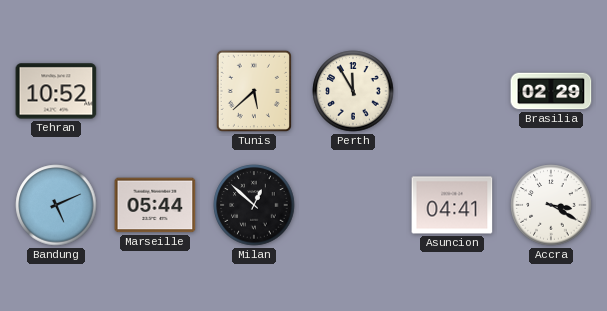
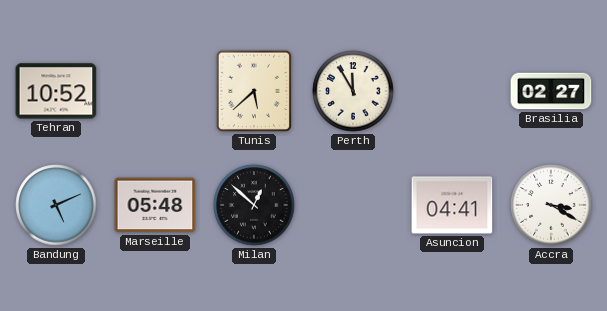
Brasilia: 02:29 -> 02:27
Marseille: 05:44 -> 05:48
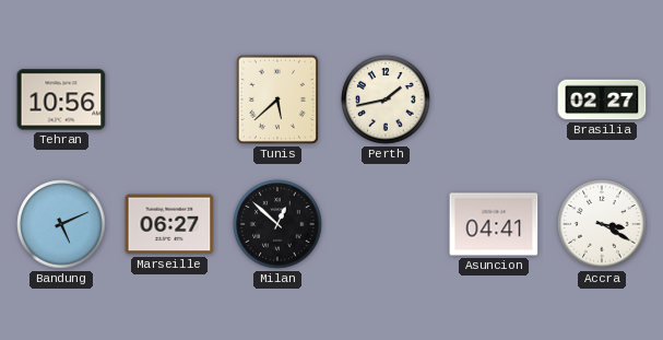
Tehran: 10:52 -> 10:56
Perth: 11:55 -> 1:43
Marseille: 05:48 -> 06:27
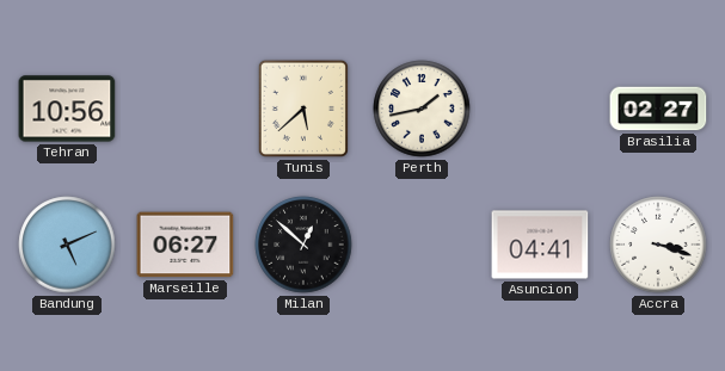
Accra: 3:20 -> 3:18
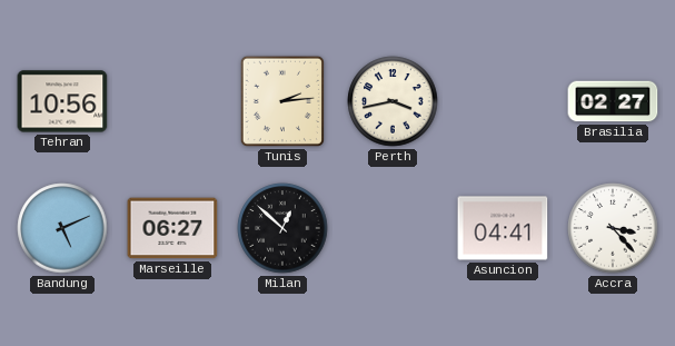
Tunis: 5:38 -> 2:14
Perth: 1:43 -> 3:43
Accra: 3:18 -> 3:23
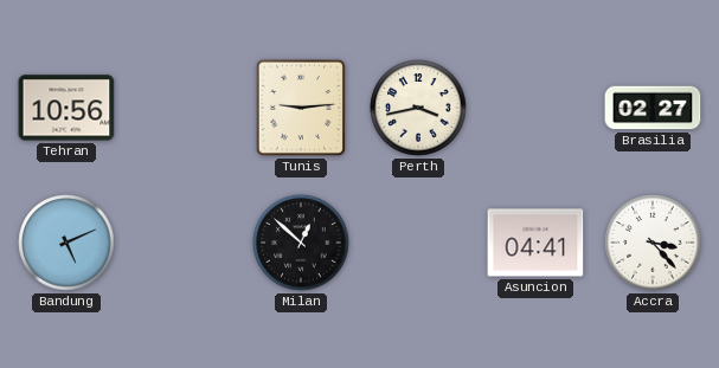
Tunis: 2:14 -> 9:14
Marseille: 06:27 -> none
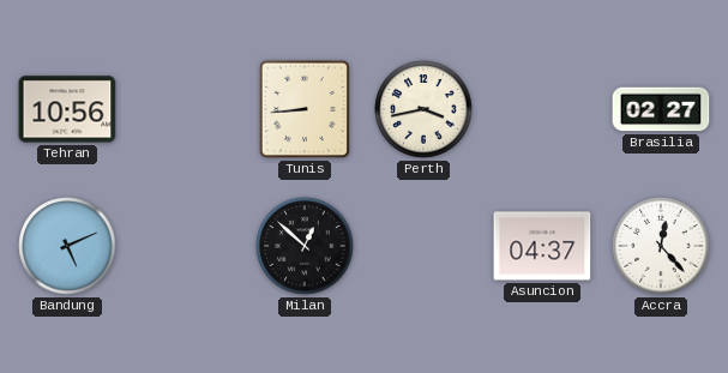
Tunis: 9:14 -> 8:44
Asuncion: 04:41 -> 04:37
Accra: 3:23 -> 12:23
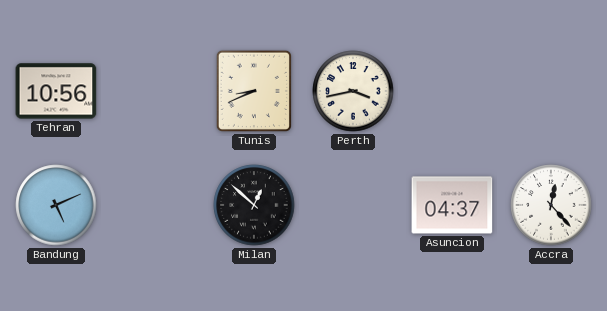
Tunis: 8:44 -> 8:41
Brasilia: 02:27 -> none
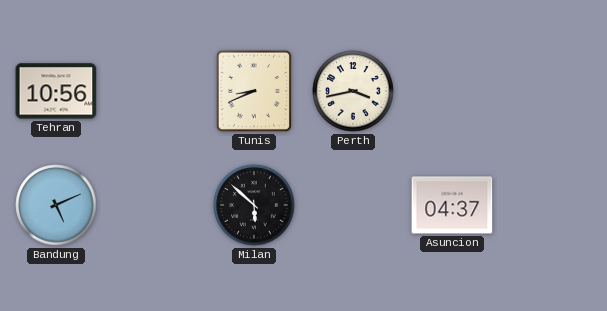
Milan: 12:52 -> 5:52
Accra: 12:23 -> none
